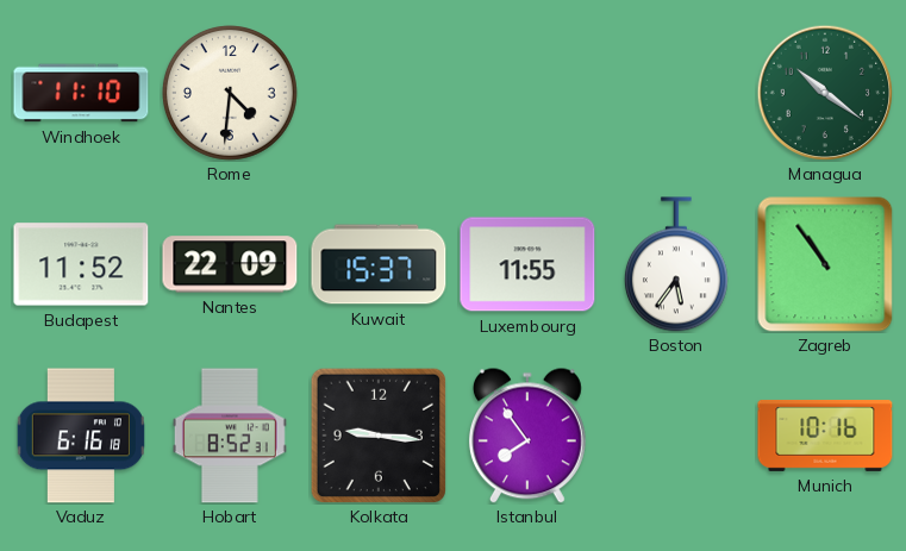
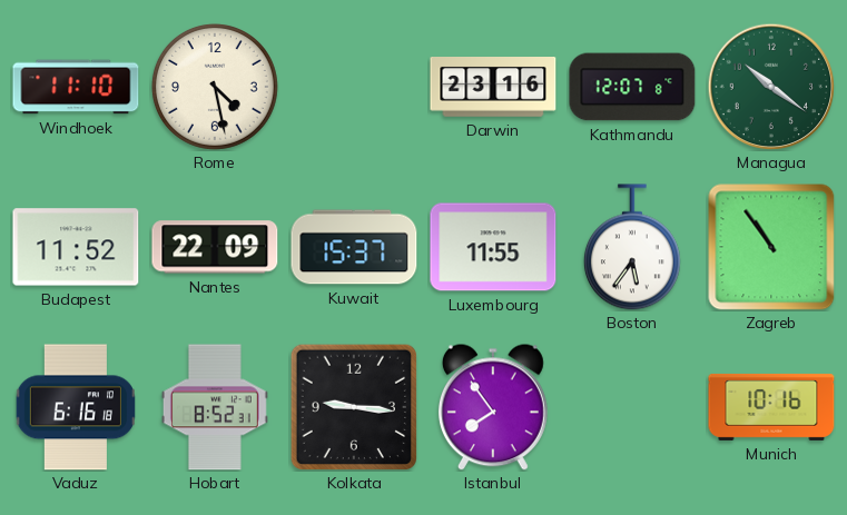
Rome: 4:31 -> 4:28
Darwin: none -> 23:16
Kathmandu: none -> 12:07
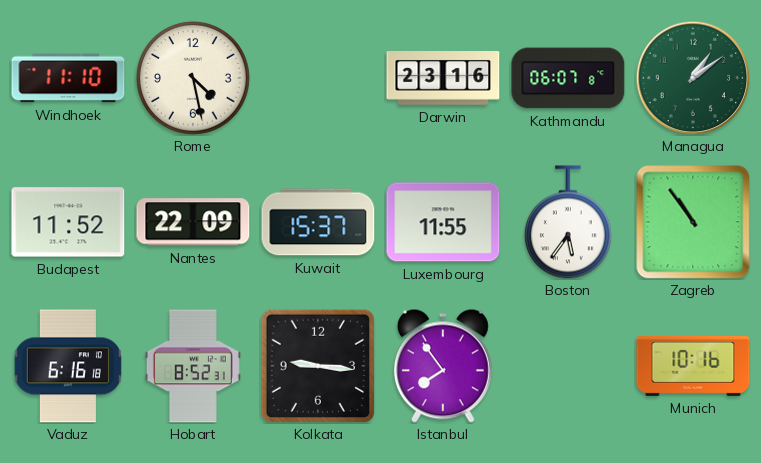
Kathmandu: 12:07 -> 06:07
Managua: 10:21 -> 1:09
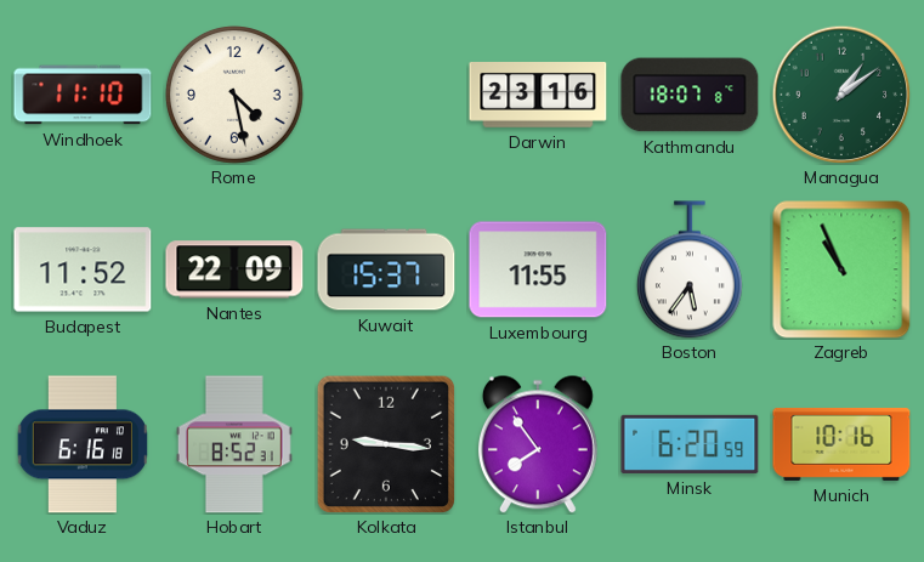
Kathmandu: 06:07 -> 18:07
Zagreb: 10:54 -> 10:56
Minsk: none -> 6:20
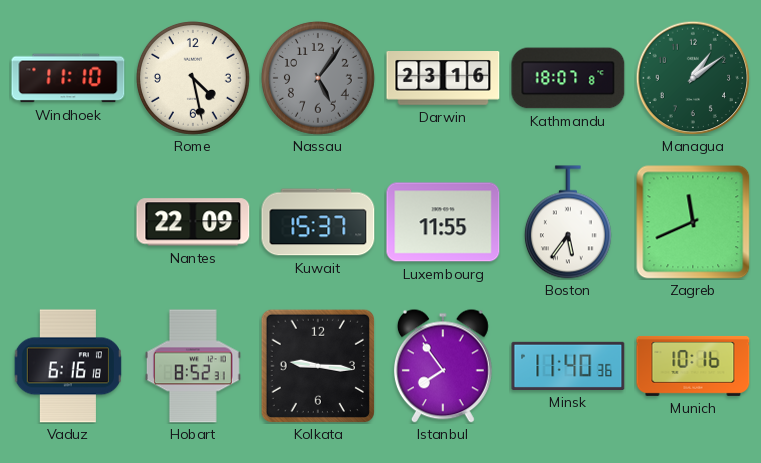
Nassau: none -> 5:06
Budapest: 11:52 -> none
Zagreb: 10:56 -> 11:41
Minsk: 6:20 -> 11:40
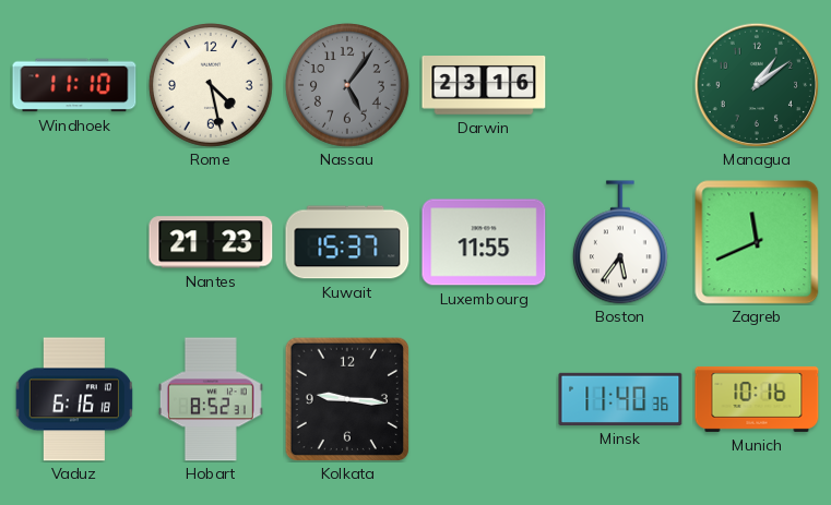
Kathmandu: 18:07 -> none
Nantes: 22:09 -> 21:23
Istanbul: 7:54 -> none
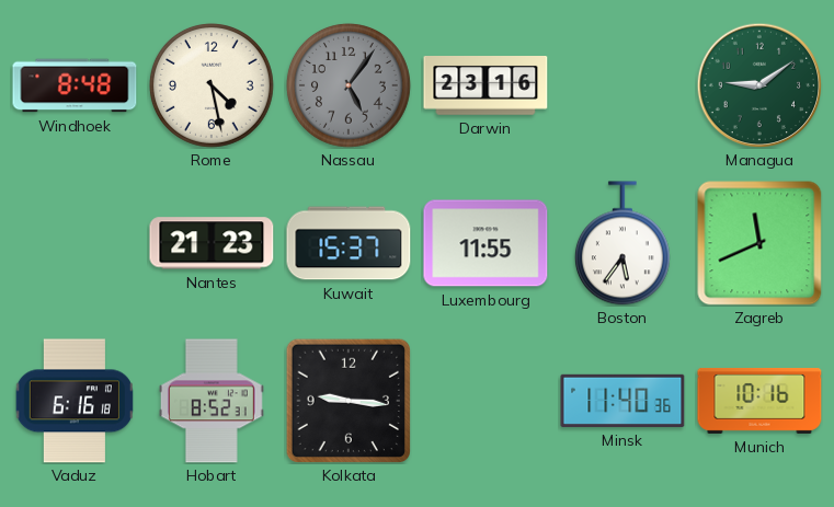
Windhoek: 11:10 -> 8:48
Managua: 1:09 -> 9:09
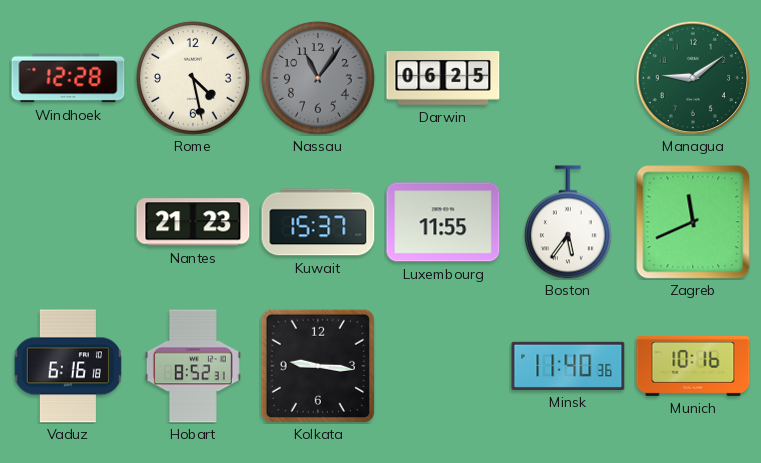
Windhoek: 8:48 -> 12:28
Nassau: 5:06 -> 11:06
Darwin: 23:16 -> 06:25
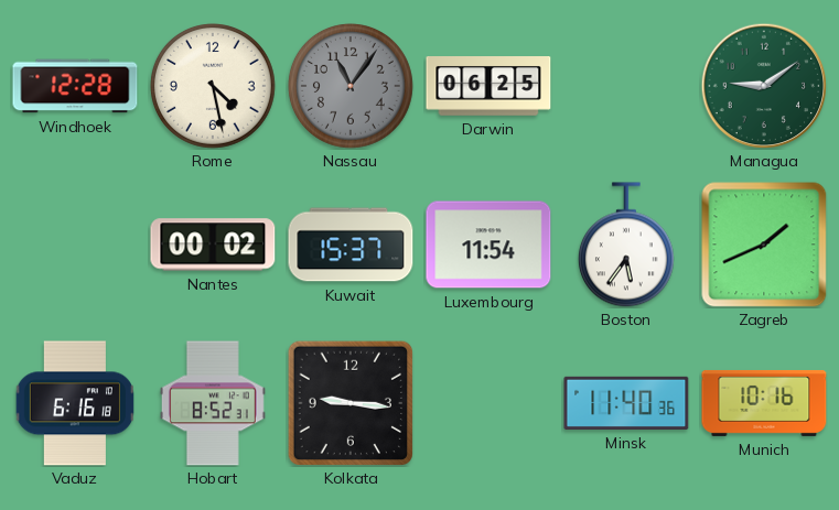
Nantes: 21:23 -> 00:02
Luxembourg: 11:55 -> 11:54
Zagreb: 11:41 -> 1:41
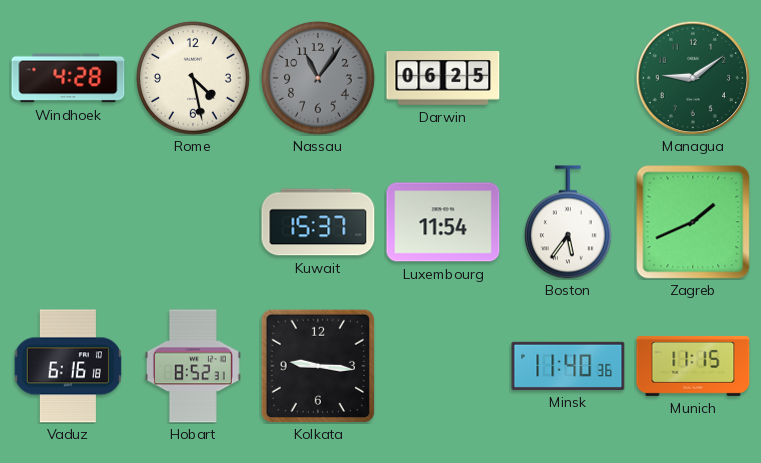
Windhoek: 12:28 -> 4:28
Nantes: 00:02 -> none
Munich: 10:16 -> 11:15
